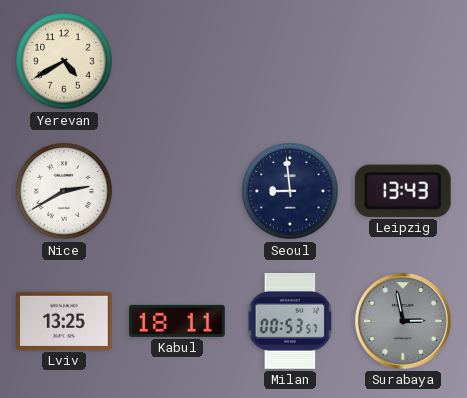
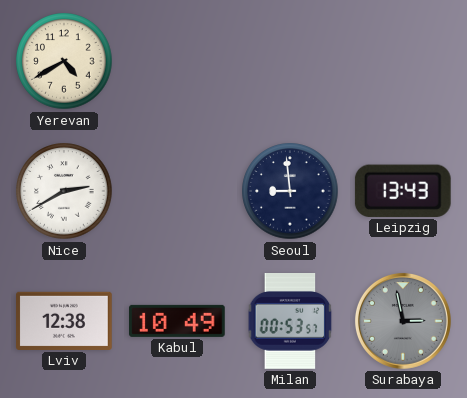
Lviv: 13:25 -> 12:38
Kabul: 18:11 -> 10:49
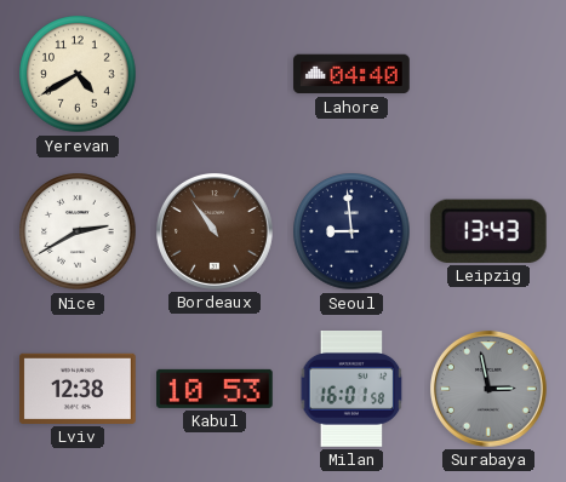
Lahore: none -> 04:40
Bordeaux: none -> 10:54
Kabul: 10:49 -> 10:53
Milan: 00:53 -> 16:01
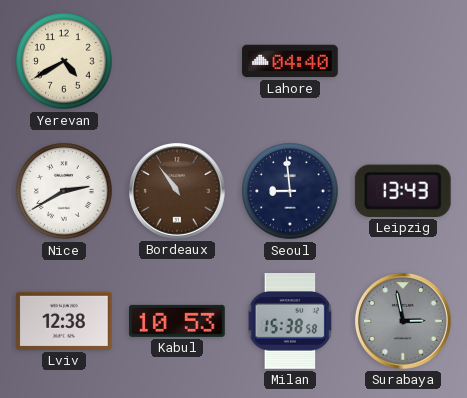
Milan: 16:01 -> 15:38
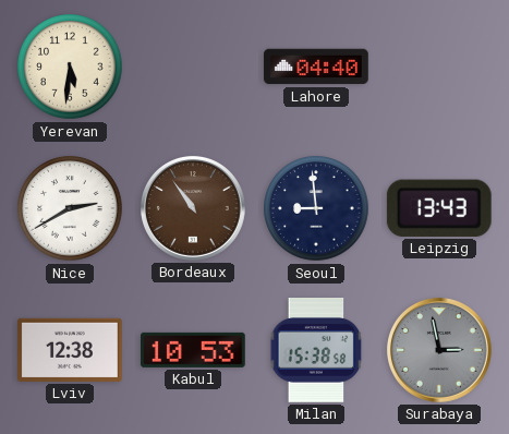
Yerevan: 4:40 -> 5:31
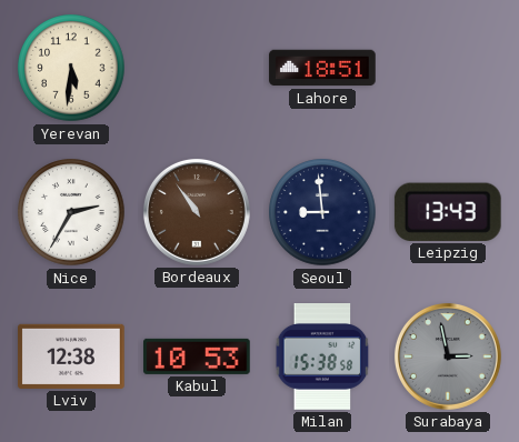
Lahore: 04:40 -> 18:51
Nice: 2:40 -> 2:35
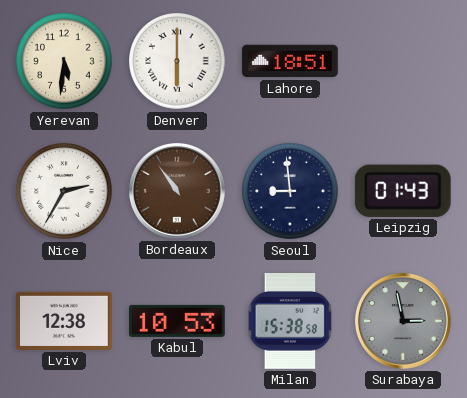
Denver: none -> 6:00
Leipzig: 13:43 -> 01:43
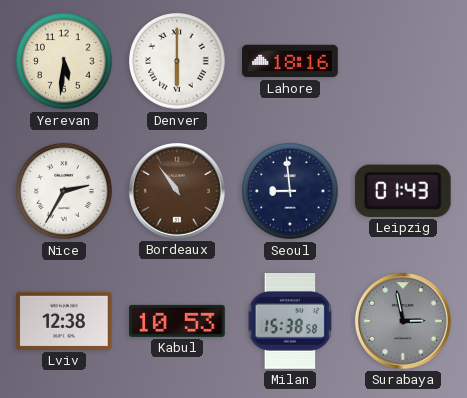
Lahore: 18:51 -> 18:16
